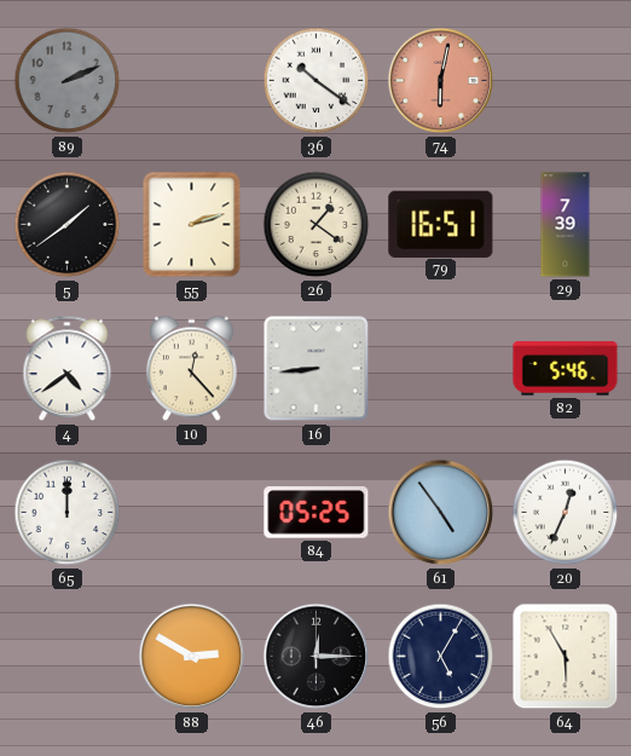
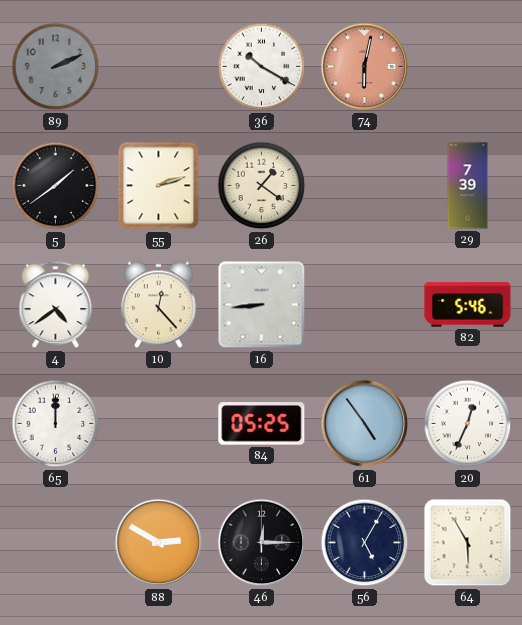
36: 10:21 -> 10:20
79: 16:51 -> none
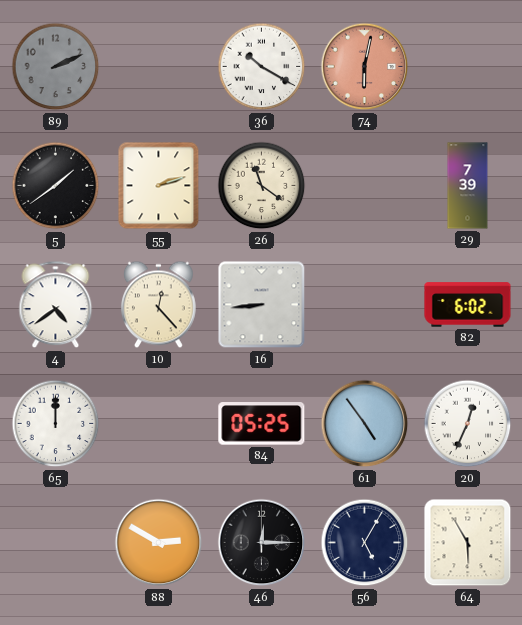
26: 1:21 -> 11:21
82: 5:46 -> 6:02
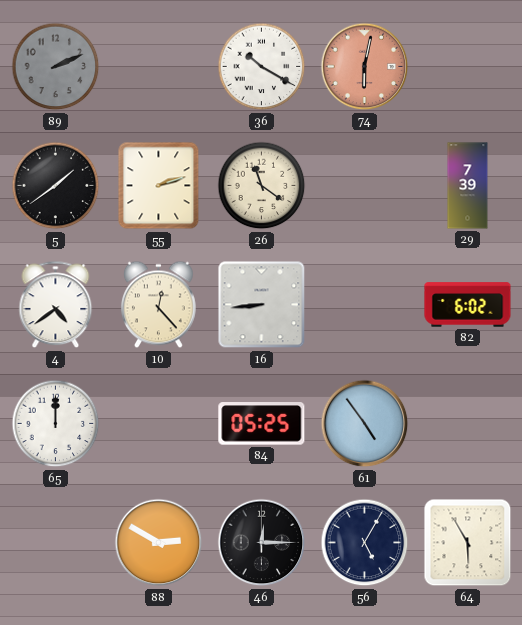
20: 12:34 -> none
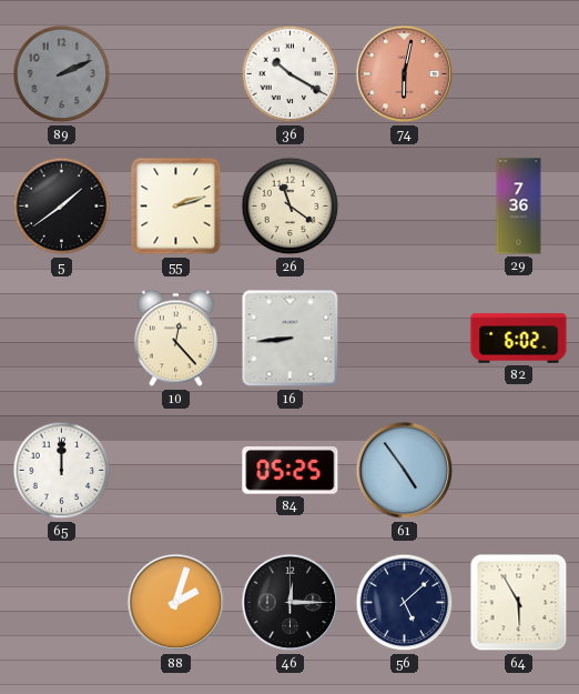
29: 7:39 -> 7:36
4: 4:39 -> none
88: 2:50 -> 2:03
56: 5:05 -> 5:08
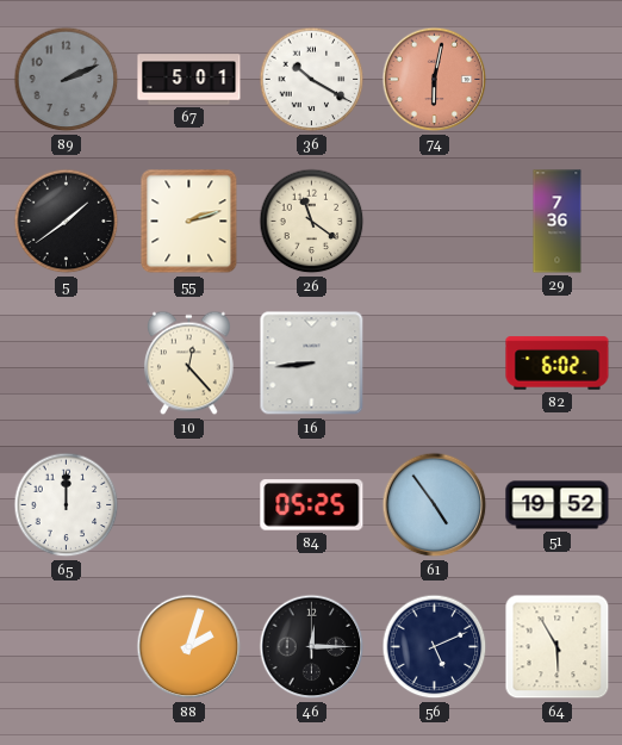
67: none -> 5:01
51: none -> 19:52
56: 5:08 -> 5:11
